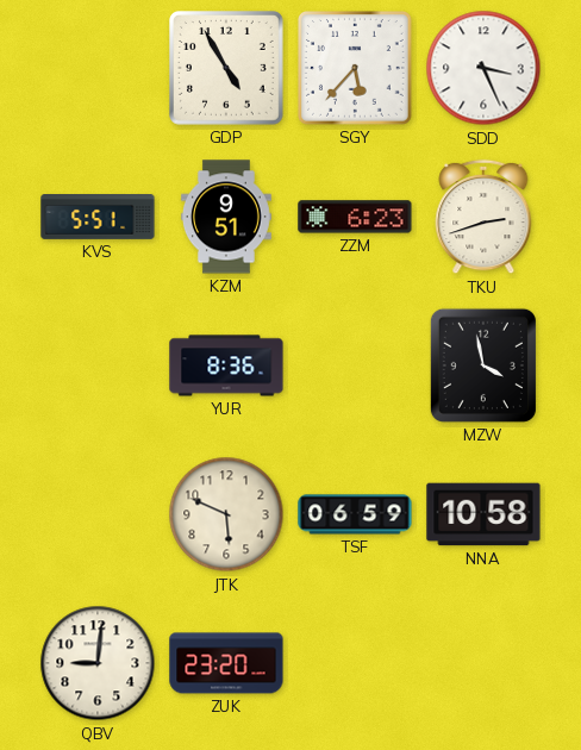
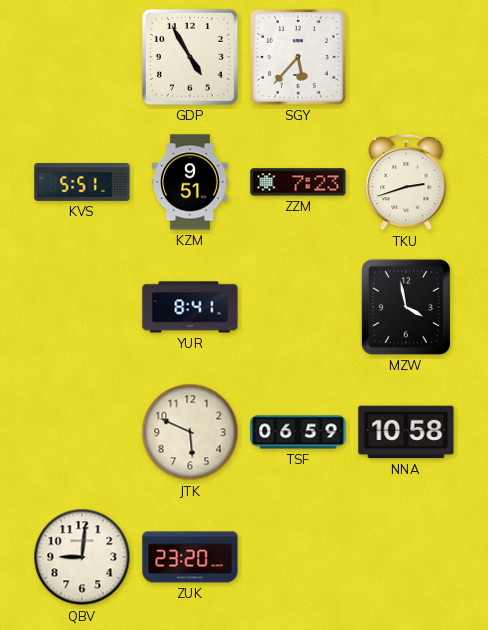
SDD: 3:26 -> none
ZZM: 6:23 -> 7:23
YUR: 8:36 -> 8:41
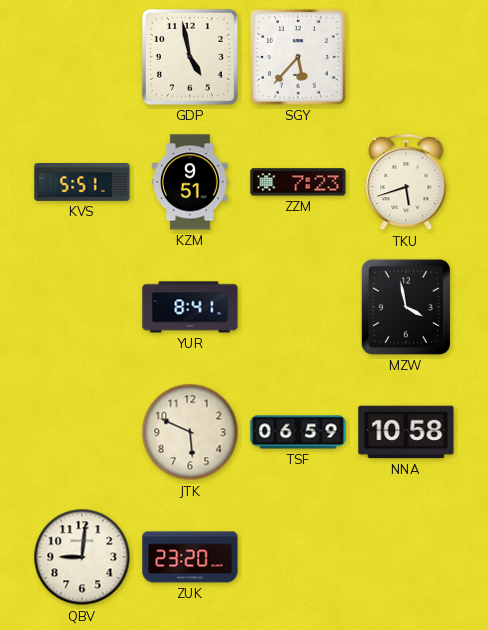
GDP: 4:55 -> 4:58
TKU: 2:42 -> 5:42
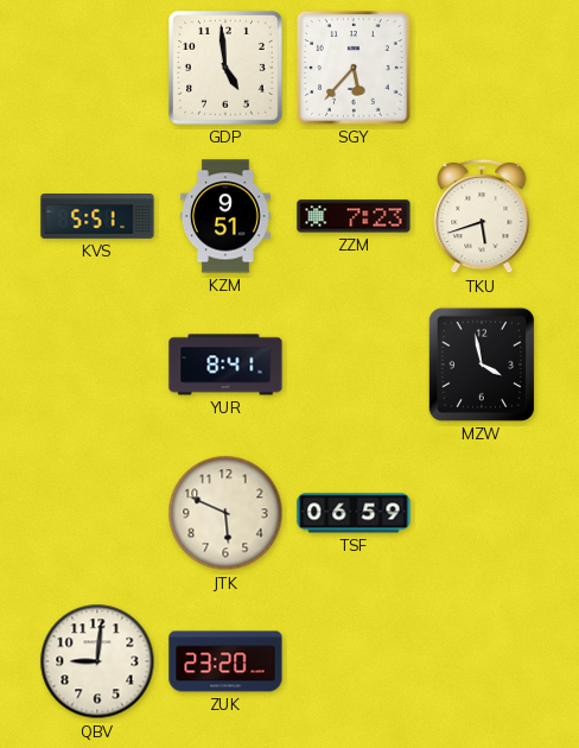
GDP: 4:58 -> 4:59
NNA: 10:58 -> none
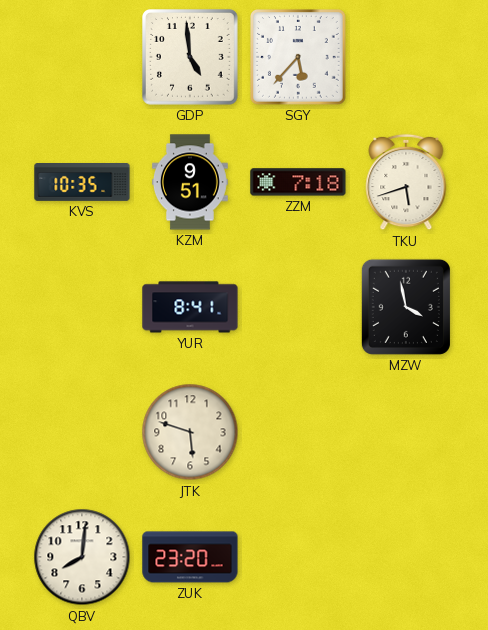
KVS: 5:51 -> 10:35
ZZM: 7:23 -> 7:18
JTK: 5:49 -> 5:48
TSF: 06:59 -> none
QBV: 9:01 -> 8:01
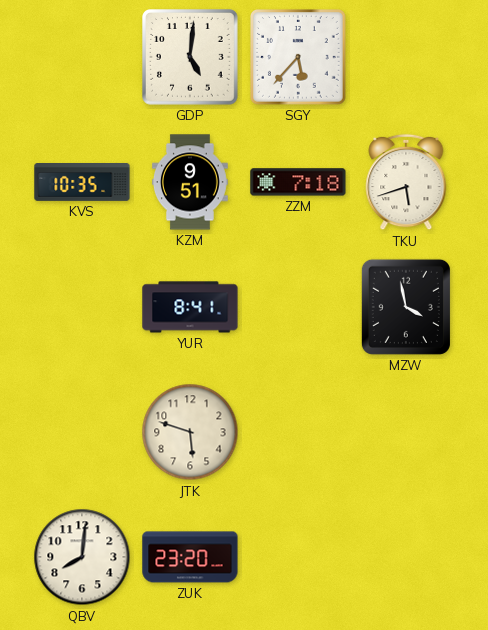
GDP: 4:59 -> 5:01
